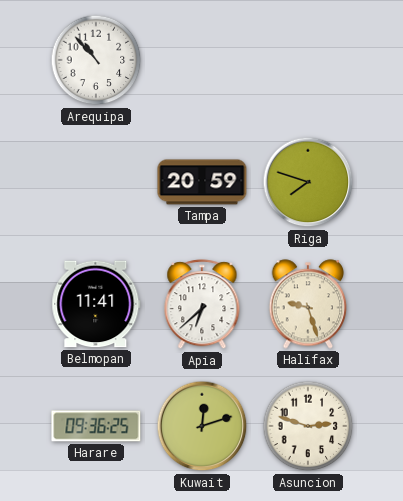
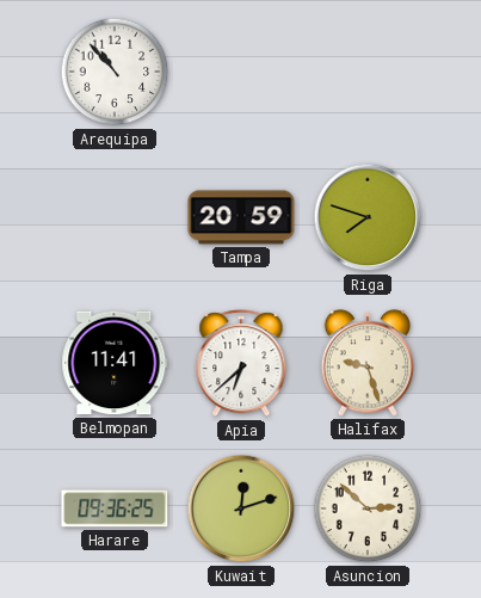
Asuncion: 2:48 -> 2:52
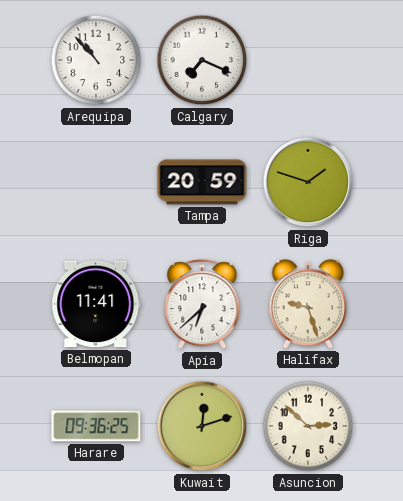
Calgary: none -> 7:19
Riga: 7:48 -> 1:48
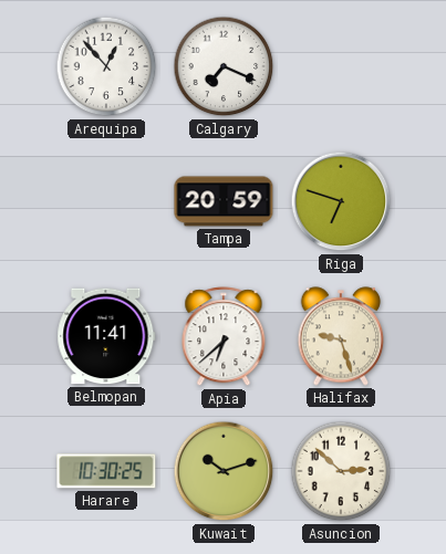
Arequipa: 10:53 -> 12:53
Riga: 1:48 -> 6:48
Harare: 09:36 -> 10:30
Kuwait: 12:12 -> 10:12
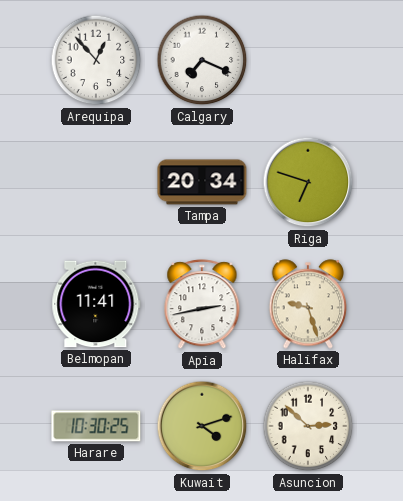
Tampa: 20:59 -> 20:34
Apia: 6:38 -> 2:43
Kuwait: 10:12 -> 4:12
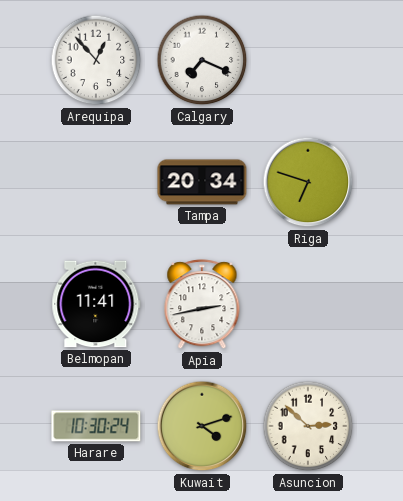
Halifax: 9:27 -> none
Harare: 10:30:25 -> 10:30:24
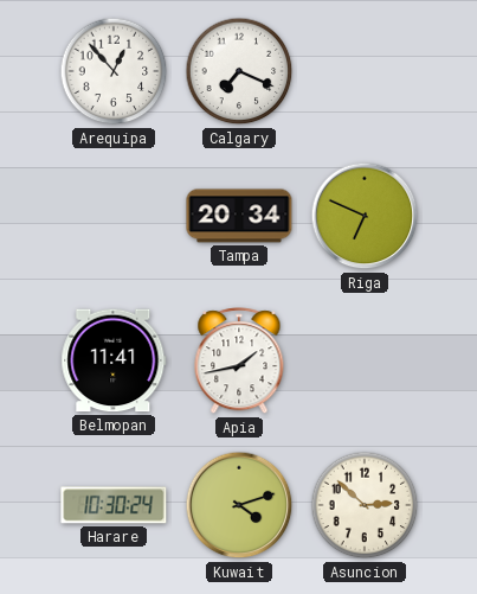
Riga: 6:48 -> 6:49
Apia: 2:43 -> 1:43
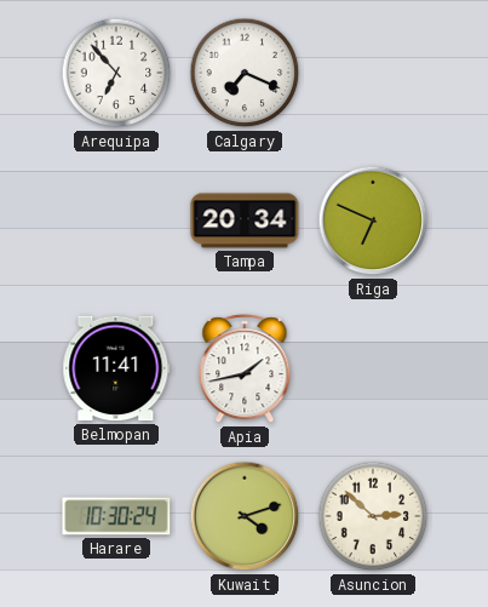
Arequipa: 12:53 -> 6:53
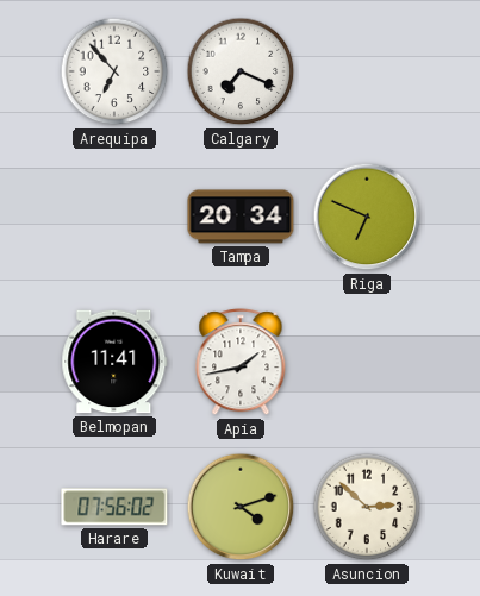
Harare: 10:30 -> 07:56
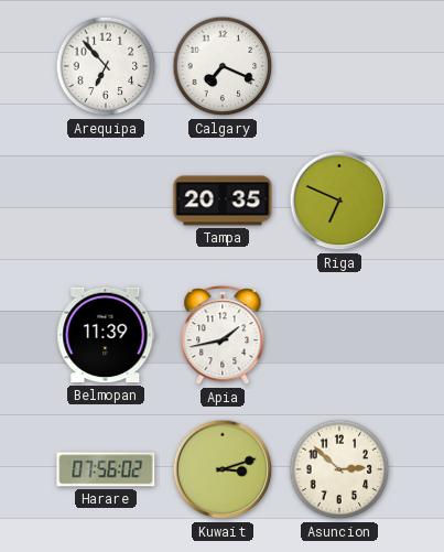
Tampa: 20:34 -> 20:35
Belmopan: 11:41 -> 11:39
Kuwait: 4:12 -> 3:12
